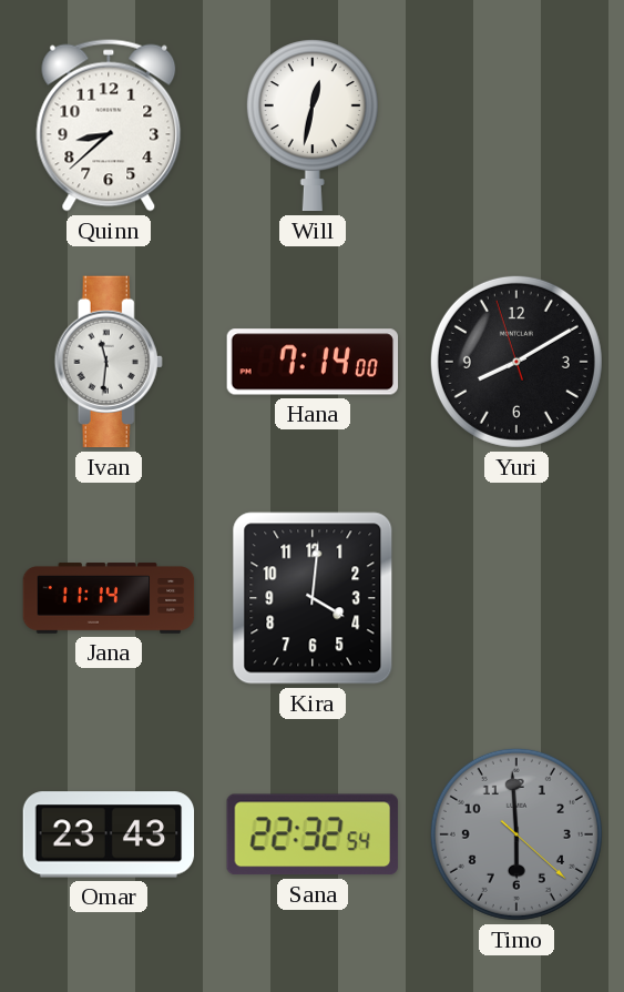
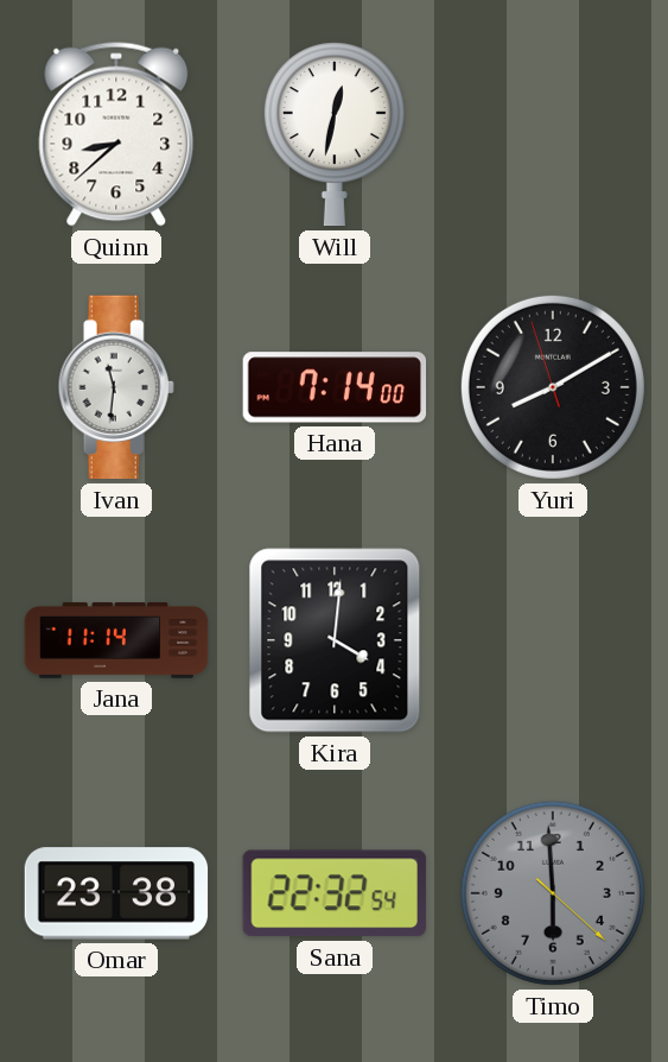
Omar: 23:43 -> 23:38
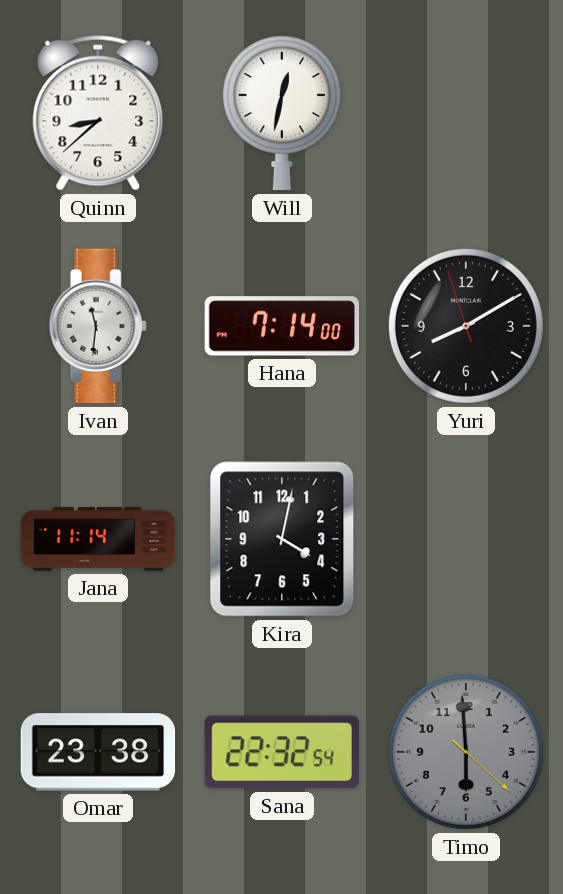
Kira: 4:01 -> 4:02
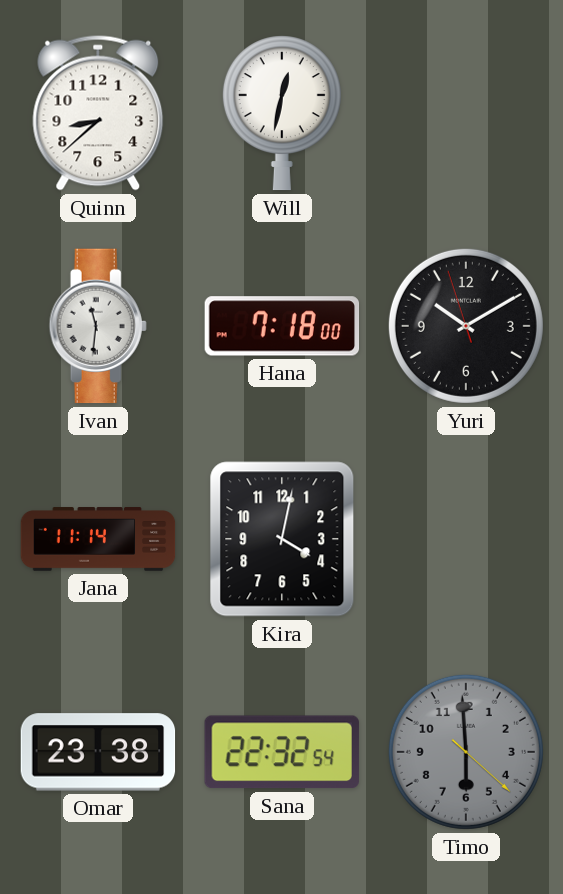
Hana: 7:14 -> 7:18
Yuri: 8:09 -> 10:09
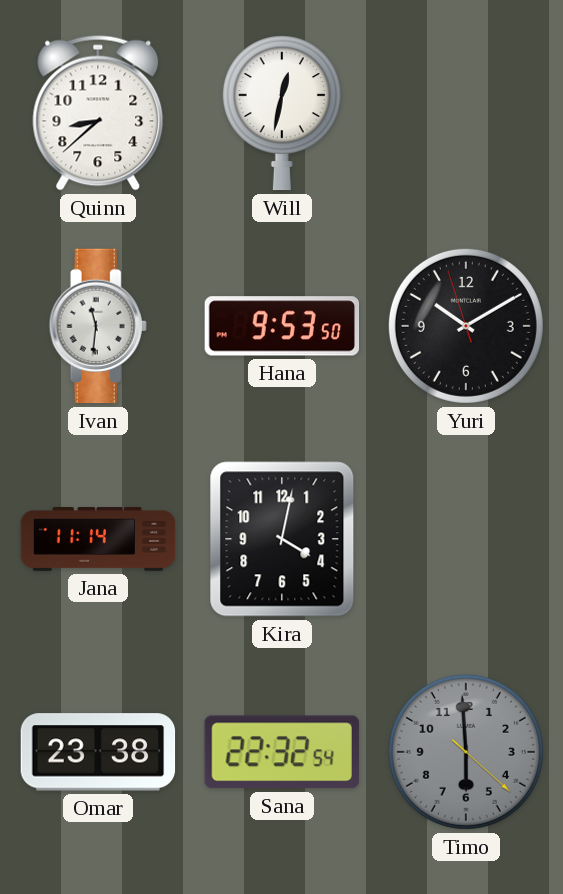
Hana: 7:18 -> 9:53
